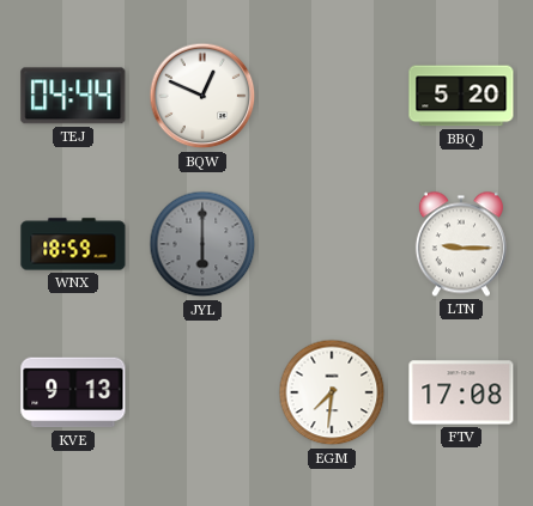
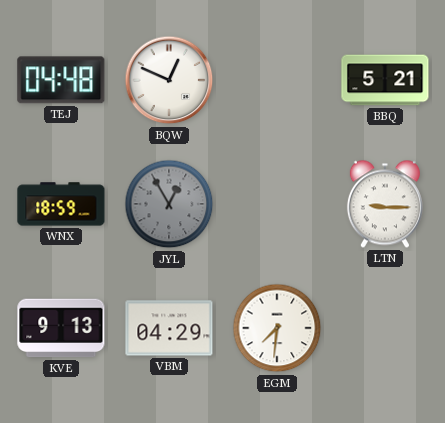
TEJ: 04:44 -> 04:48
BBQ: 5:20 -> 5:21
JYL: 6:00 -> 12:55
VBM: none -> 04:29
FTV: 17:08 -> none
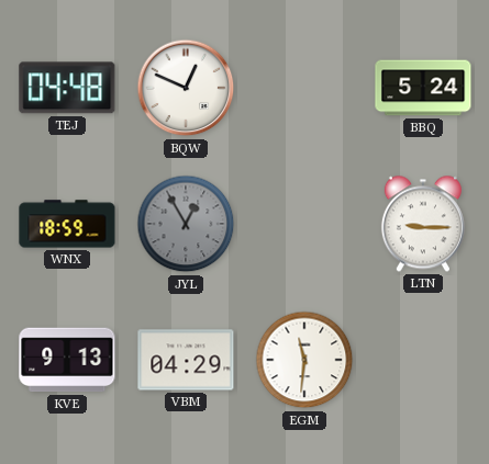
BBQ: 5:21 -> 5:24
EGM: 7:31 -> 11:31
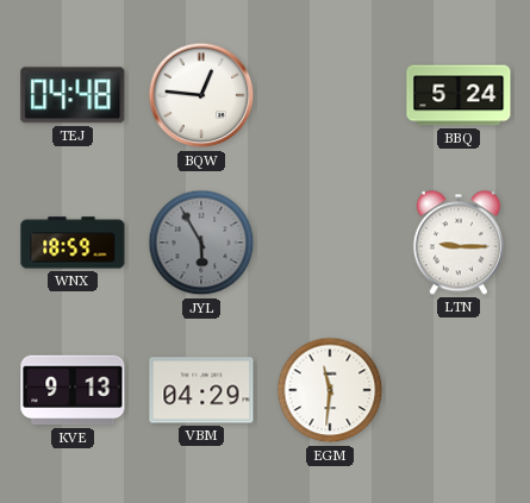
BQW: 12:49 -> 12:46
JYL: 12:55 -> 5:55
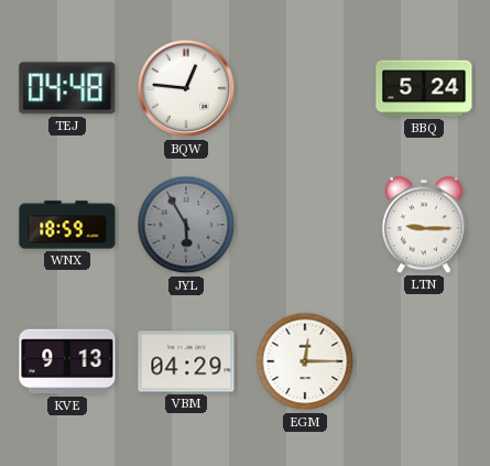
EGM: 11:31 -> 12:15
